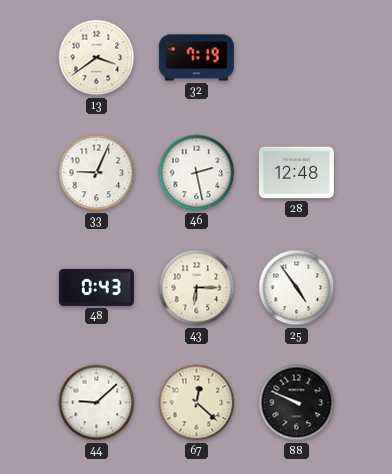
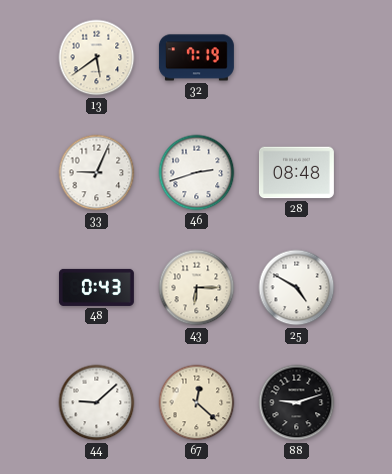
13: 3:39 -> 5:39
46: 2:28 -> 2:42
28: 12:48 -> 08:48
25: 4:54 -> 4:50
88: 9:49 -> 9:12
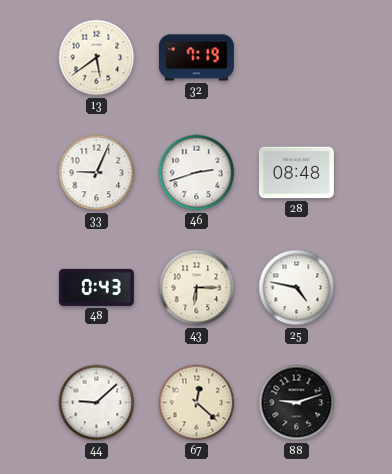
25: 4:50 -> 4:47
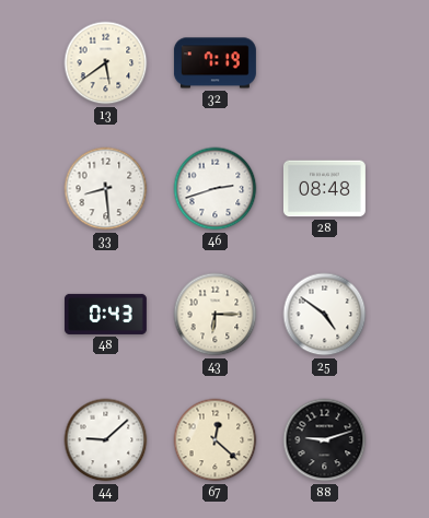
33: 9:04 -> 8:29
25: 4:47 -> 4:51
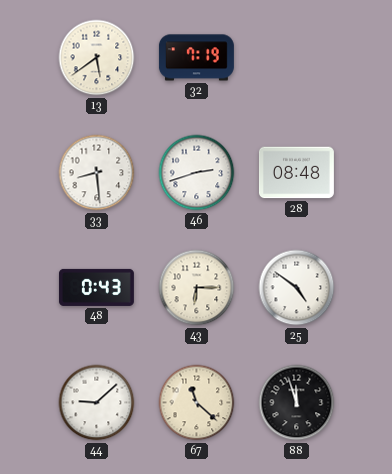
67: 12:22 -> 11:22
88: 9:12 -> 11:57
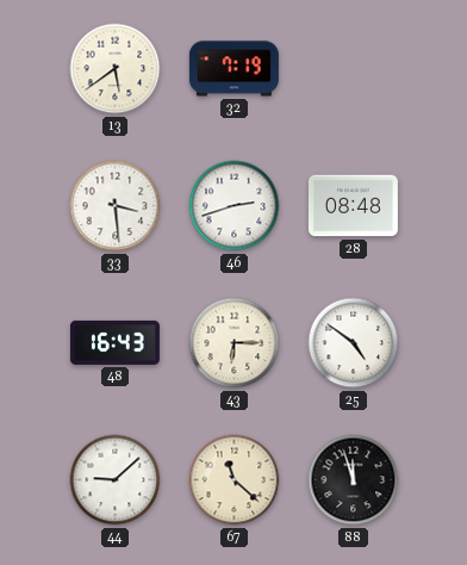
33: 8:29 -> 3:29
48: 0:43 -> 16:43
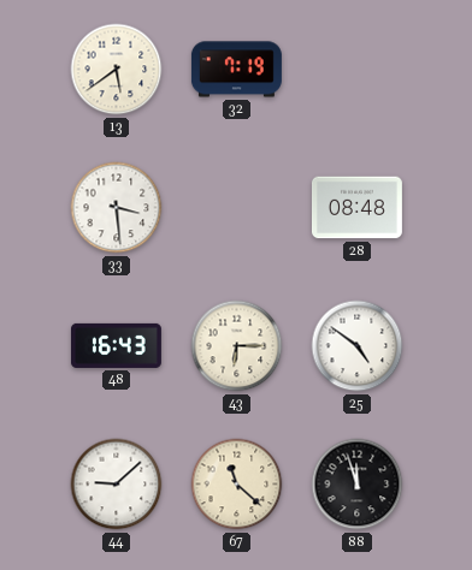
46: 2:42 -> none
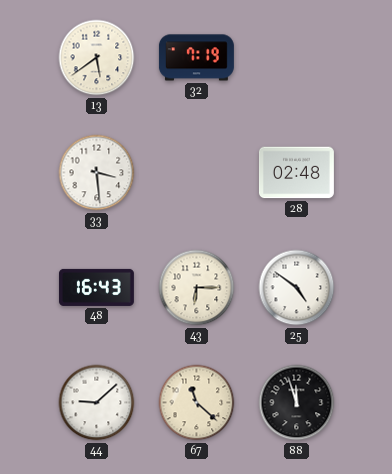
28: 08:48 -> 02:48
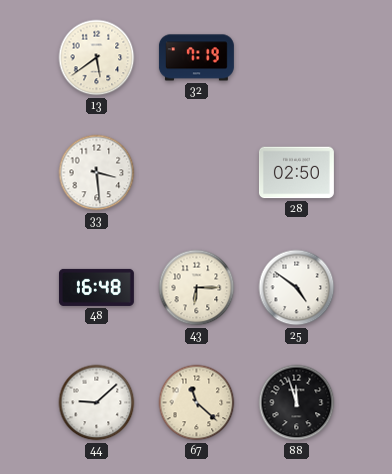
28: 02:48 -> 02:50
48: 16:43 -> 16:48
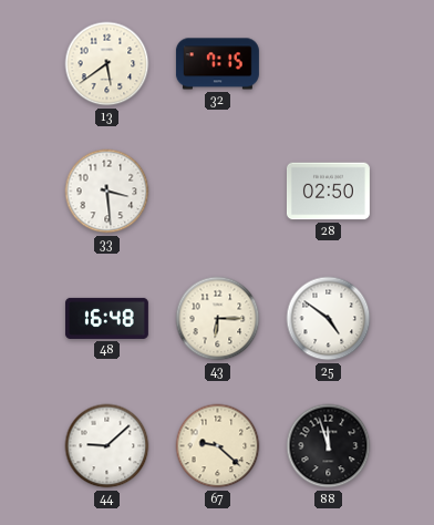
32: 7:19 -> 7:15
67: 11:22 -> 9:22
